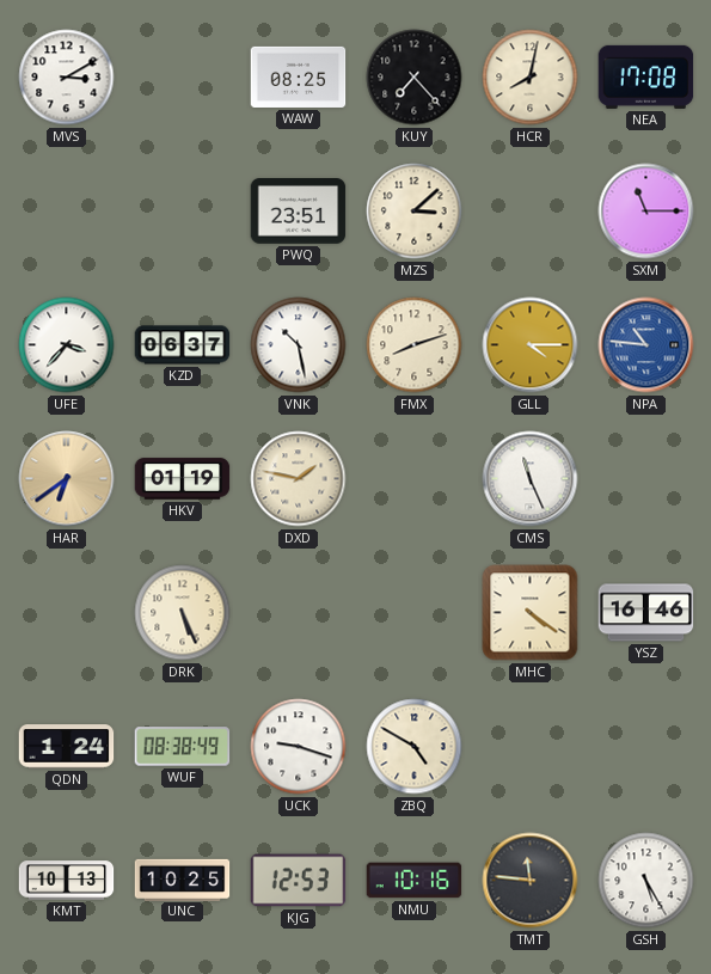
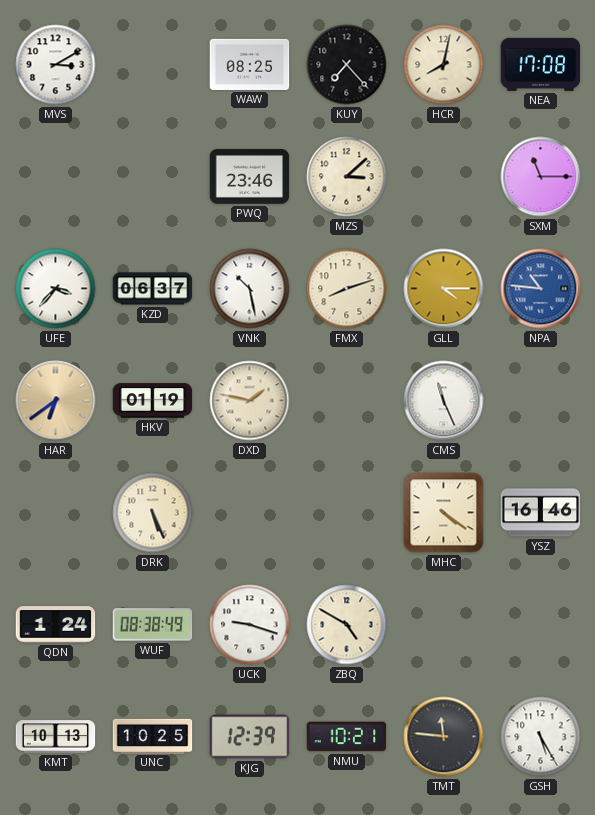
PWQ: 23:51 -> 23:46
KJG: 12:53 -> 12:39
NMU: 10:16 -> 10:21
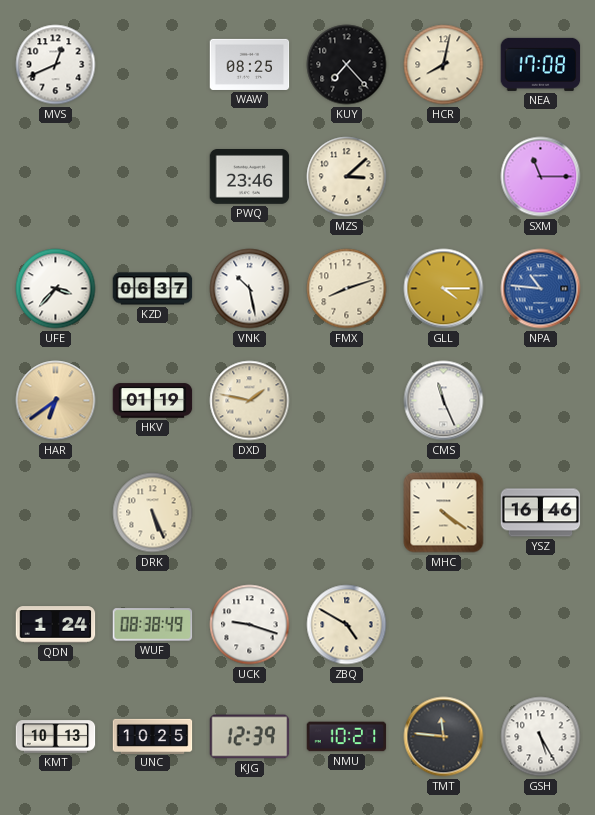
MVS: 3:10 -> 12:41
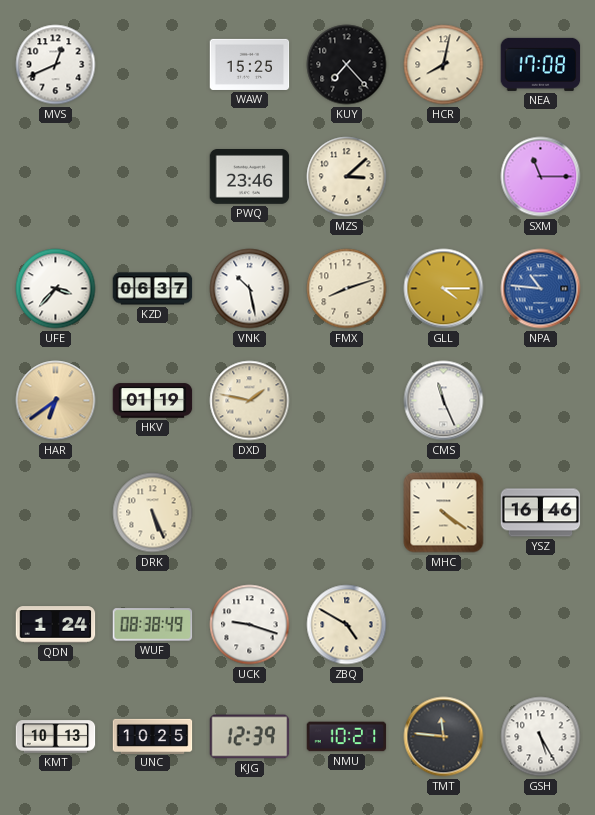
WAW: 08:25 -> 15:25
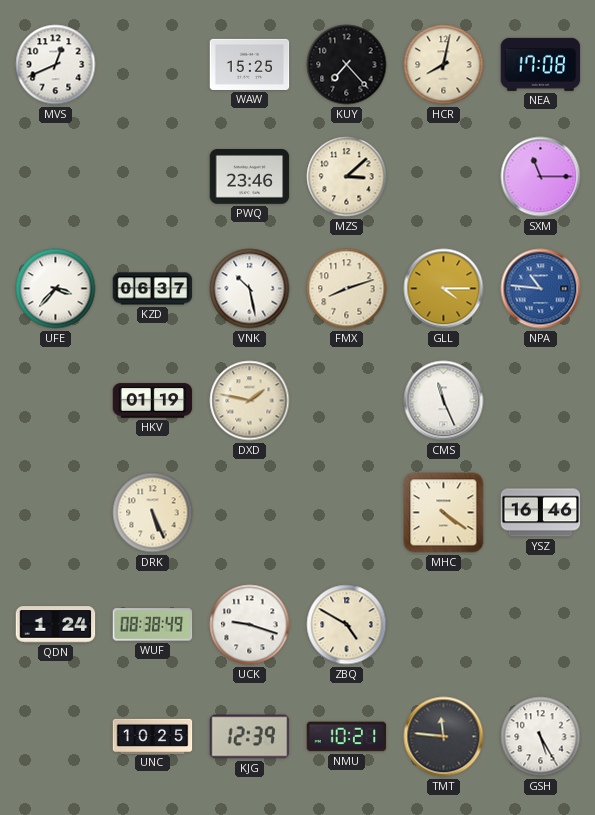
HAR: 6:39 -> none
KMT: 10:13 -> none
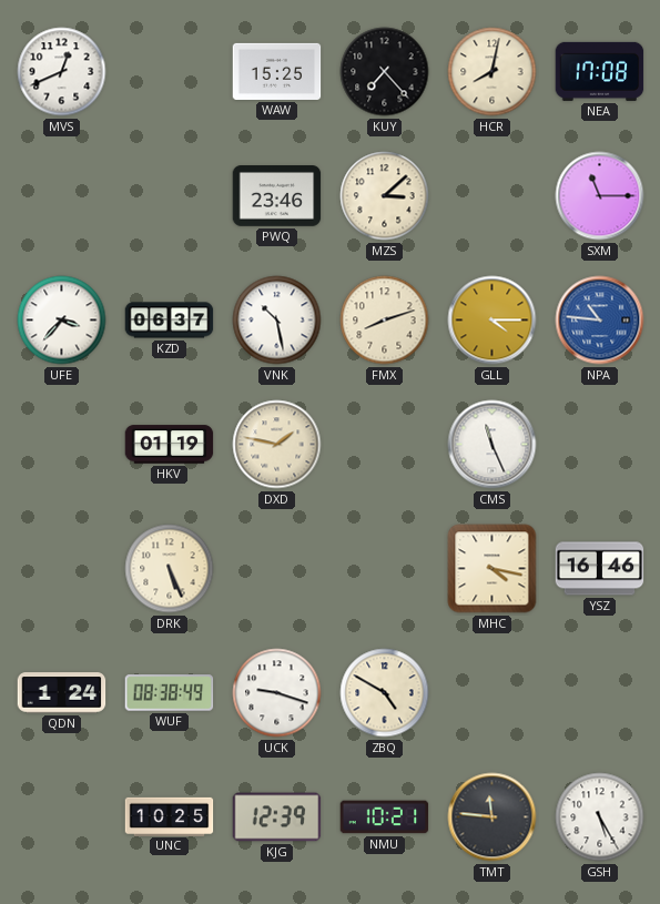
MHC: 4:21 -> 4:17
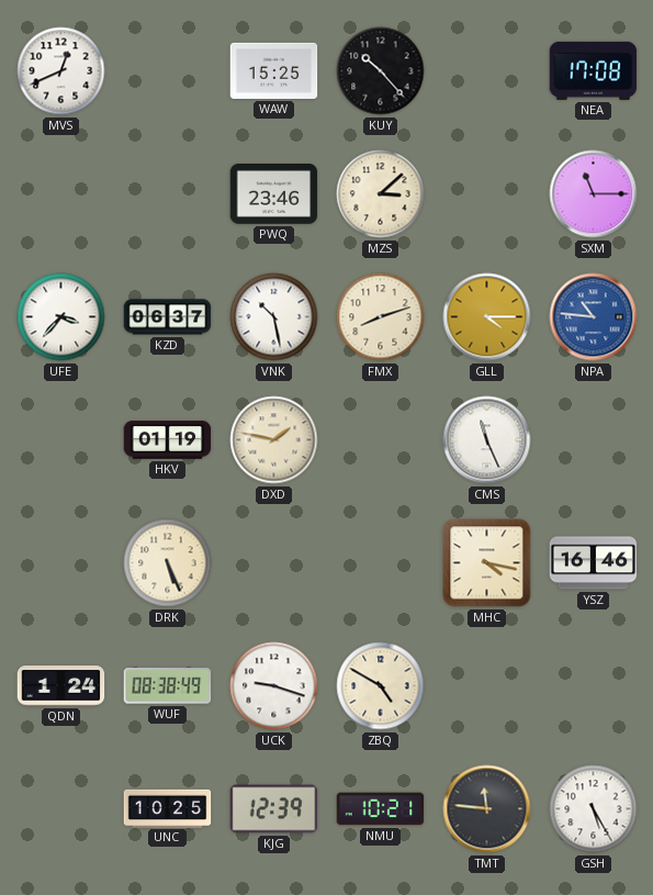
KUY: 7:23 -> 10:23
HCR: 8:02 -> none
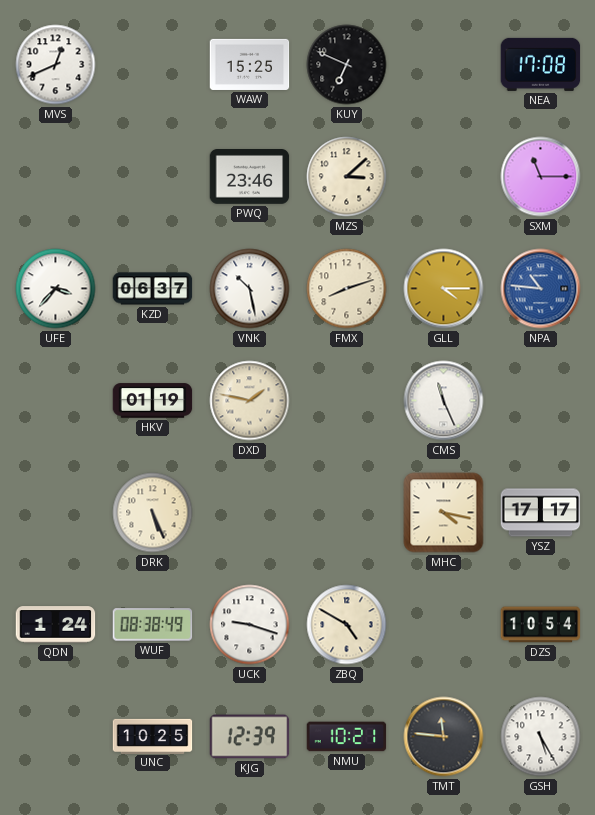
KUY: 10:23 -> 6:49
YSZ: 16:46 -> 17:17
DZS: none -> 10:54
